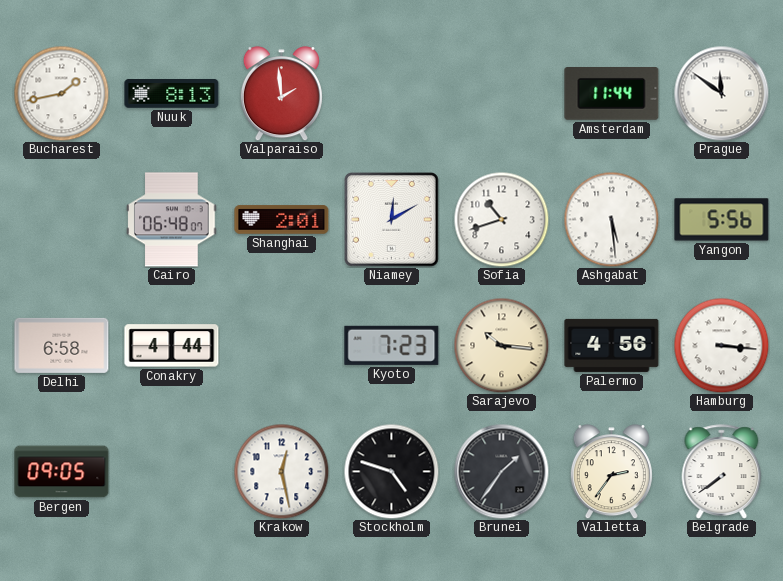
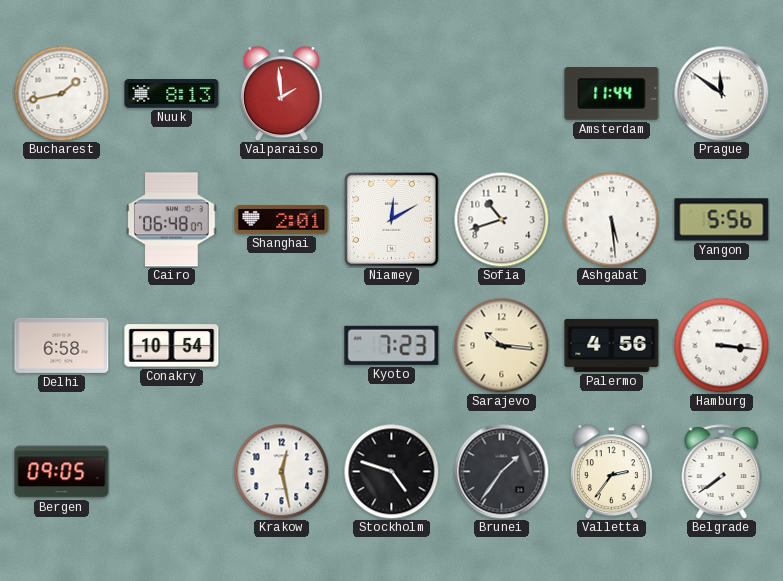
Conakry: 4:44 -> 10:54
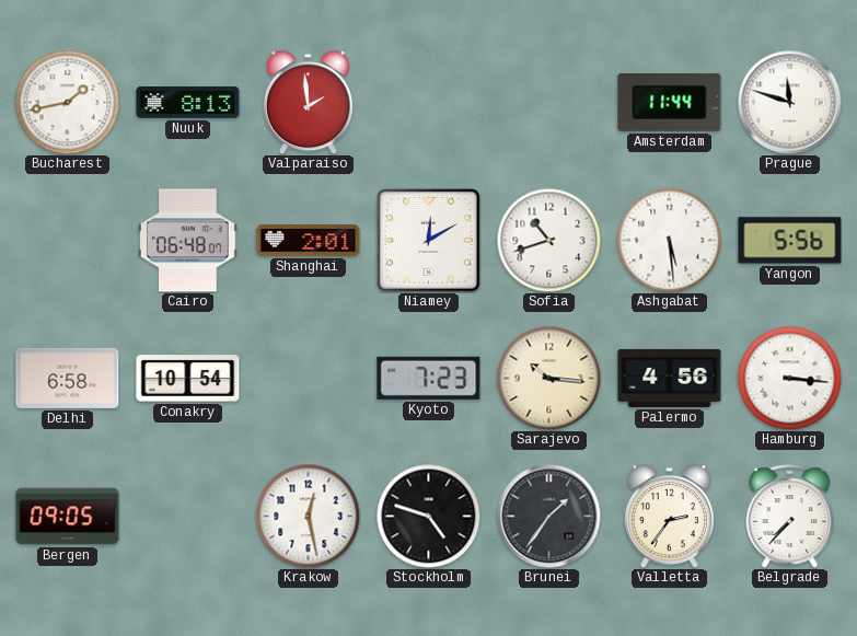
Prague: 11:51 -> 11:48
Belgrade: 7:39 -> 7:37
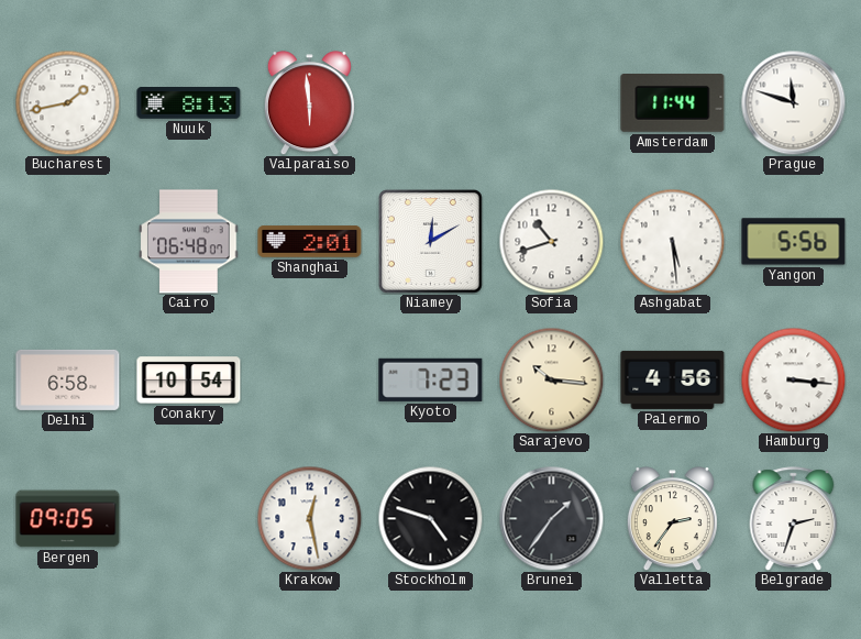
Valparaiso: 1:59 -> 5:59
Belgrade: 7:37 -> 2:33
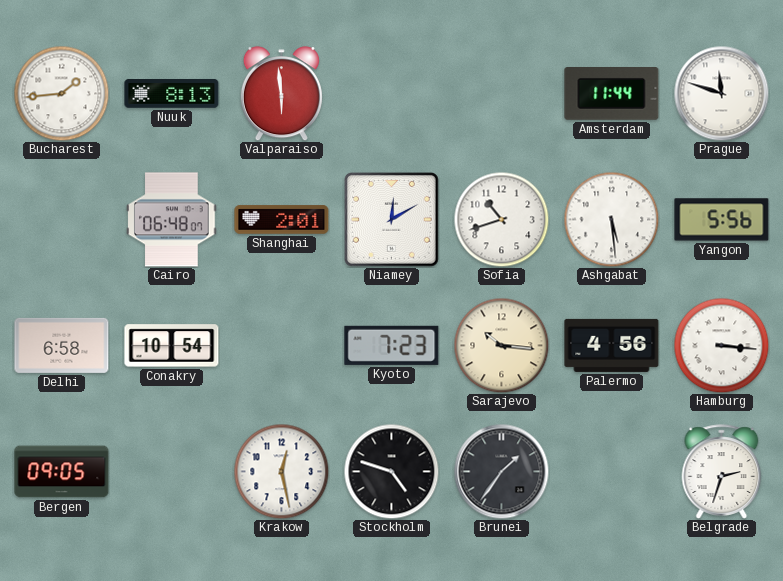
Bucharest: 1:43 -> 1:44
Valletta: 2:36 -> none
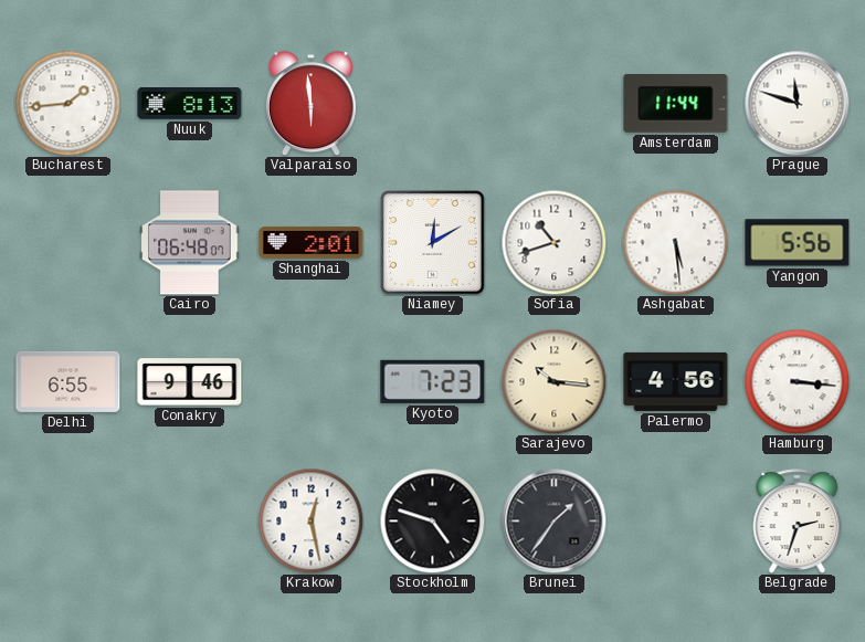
Delhi: 6:58 -> 6:55
Conakry: 10:54 -> 9:46
Bergen: 09:05 -> none
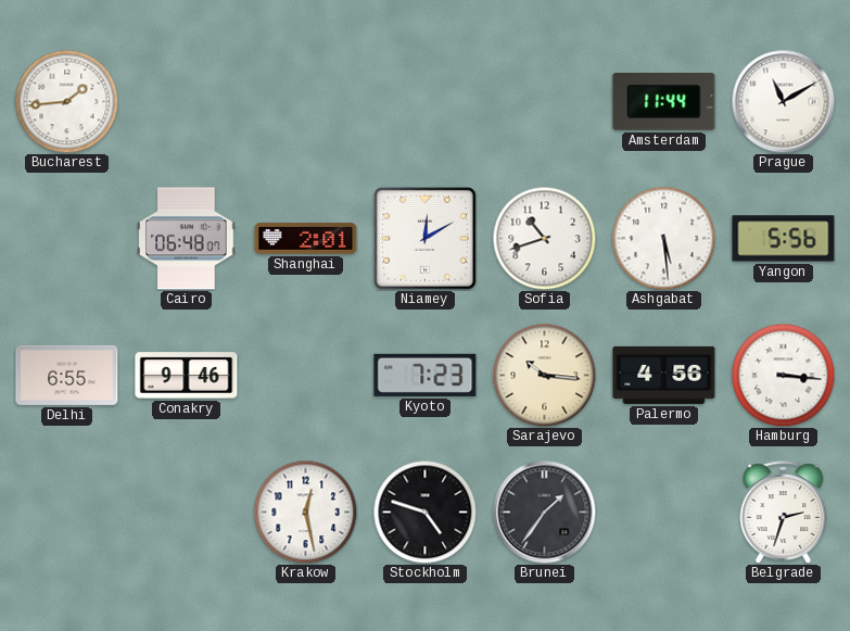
Nuuk: 8:13 -> none
Valparaiso: 5:59 -> none
Prague: 11:48 -> 11:10
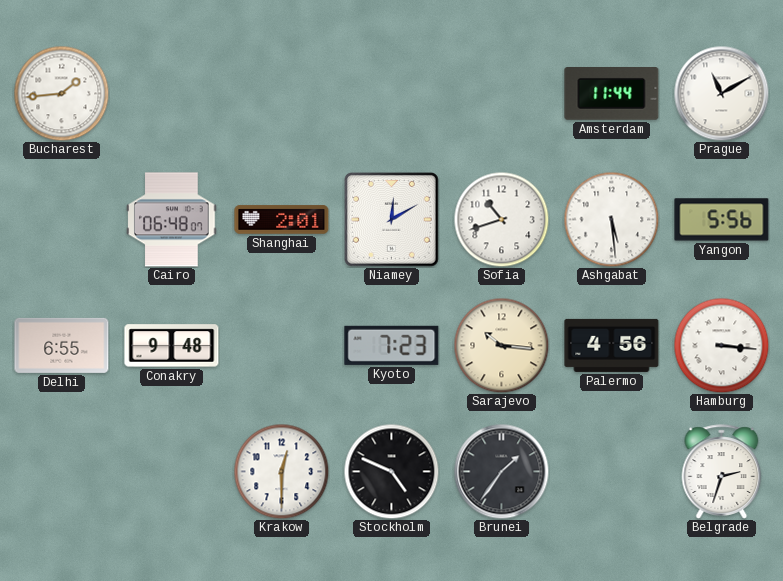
Conakry: 9:46 -> 9:48
Krakow: 12:28 -> 12:30
Stockholm: 4:48 -> 4:49
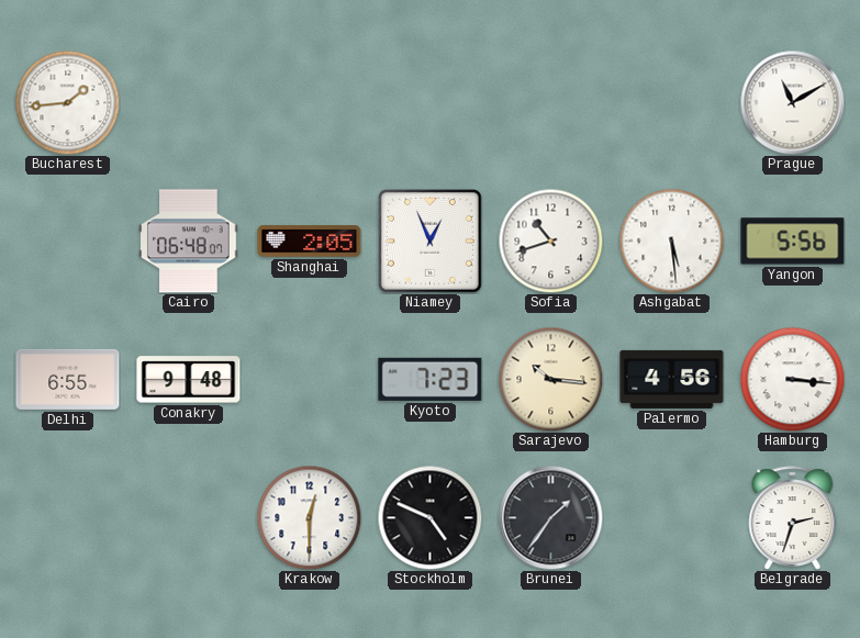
Amsterdam: 11:44 -> none
Shanghai: 2:01 -> 2:05
Niamey: 12:10 -> 12:56
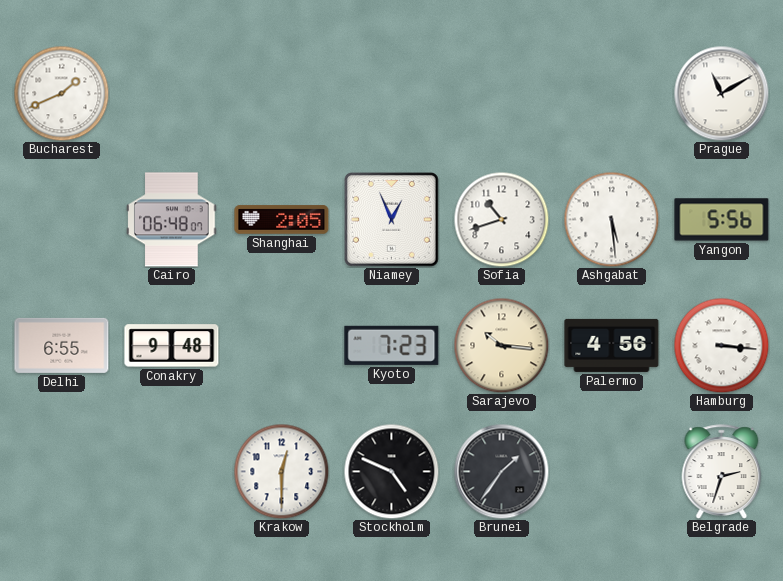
Bucharest: 1:44 -> 1:41
